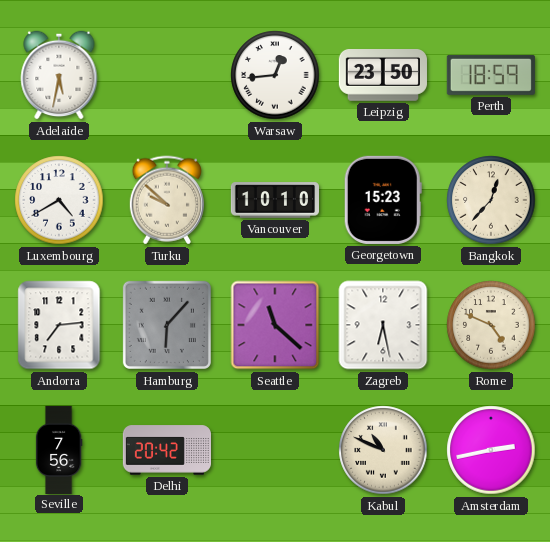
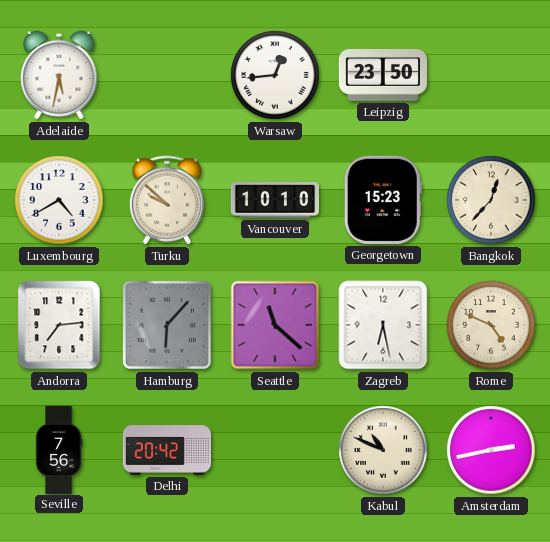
Perth: 18:59 -> none
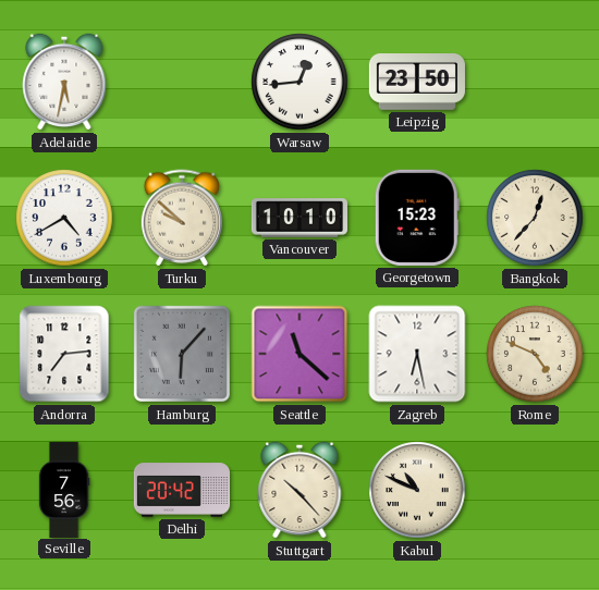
Stuttgart: none -> 10:23
Amsterdam: 2:43 -> none
